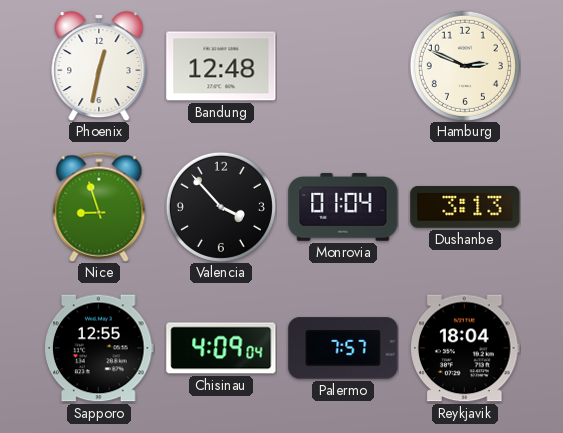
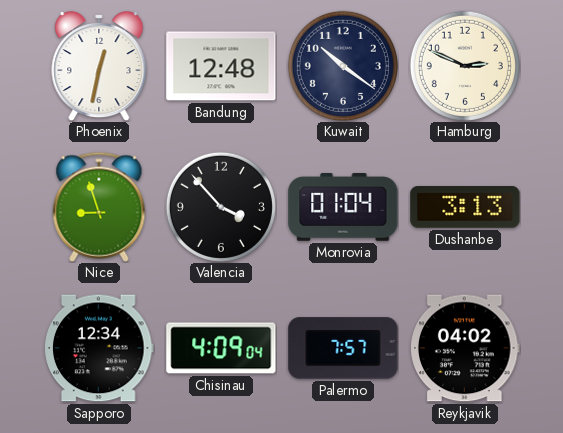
Kuwait: none -> 10:21
Sapporo: 12:55 -> 12:34
Reykjavik: 18:04 -> 04:02
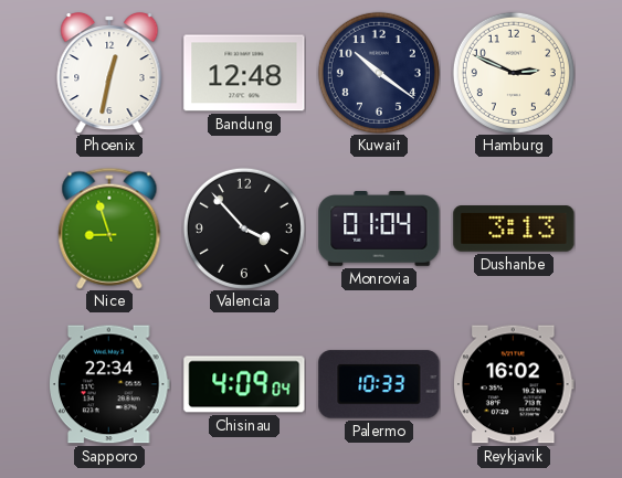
Sapporo: 12:34 -> 22:34
Palermo: 7:57 -> 10:33
Reykjavik: 04:02 -> 16:02
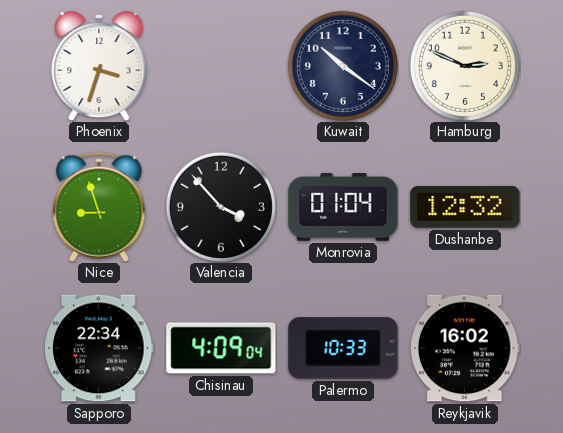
Phoenix: 12:32 -> 3:33
Bandung: 12:48 -> none
Dushanbe: 3:13 -> 12:32
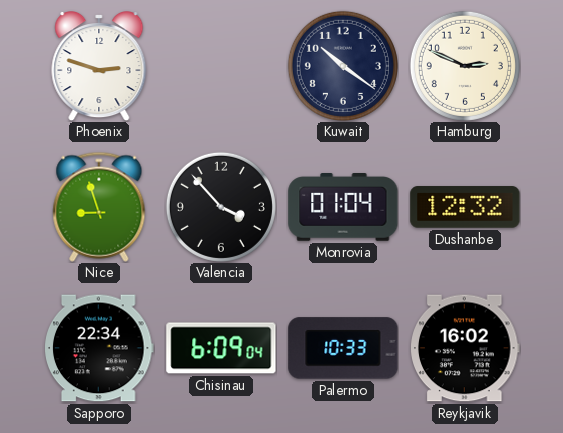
Phoenix: 3:33 -> 2:48
Chisinau: 4:09 -> 6:09
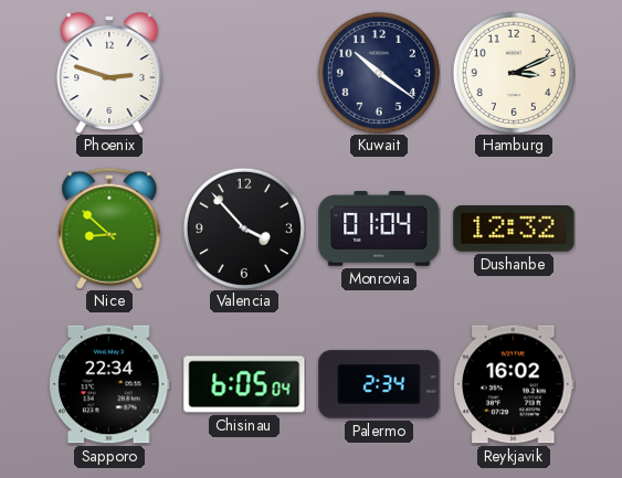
Hamburg: 2:49 -> 3:11
Nice: 8:57 -> 8:52
Chisinau: 6:09 -> 6:05
Palermo: 10:33 -> 2:34
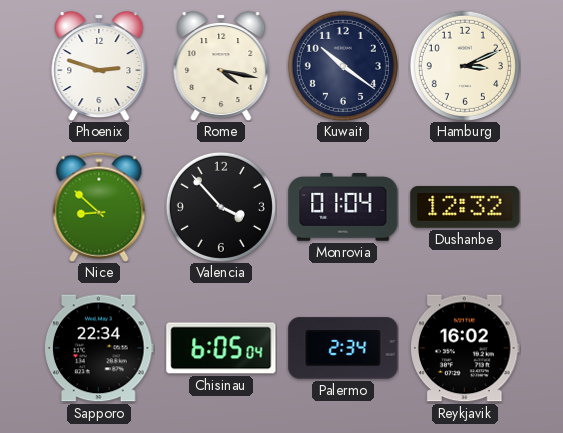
Rome: none -> 4:17
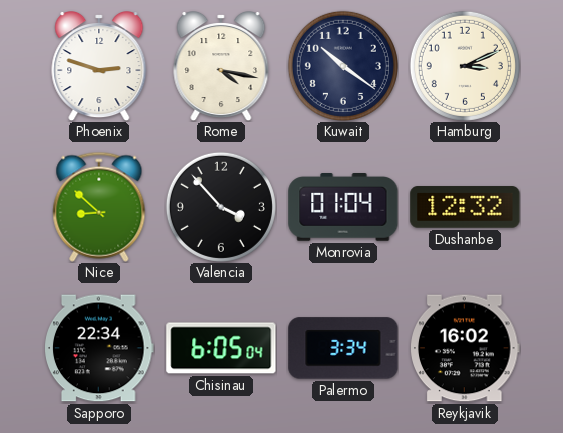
Palermo: 2:34 -> 3:34
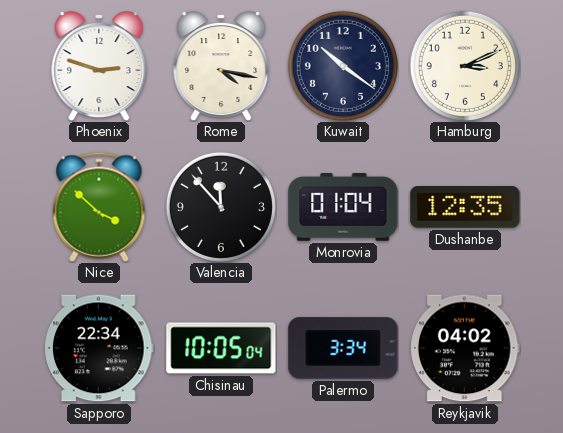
Nice: 8:52 -> 3:52
Valencia: 3:53 -> 11:53
Dushanbe: 12:32 -> 12:35
Chisinau: 6:05 -> 10:05
Reykjavik: 16:02 -> 04:02
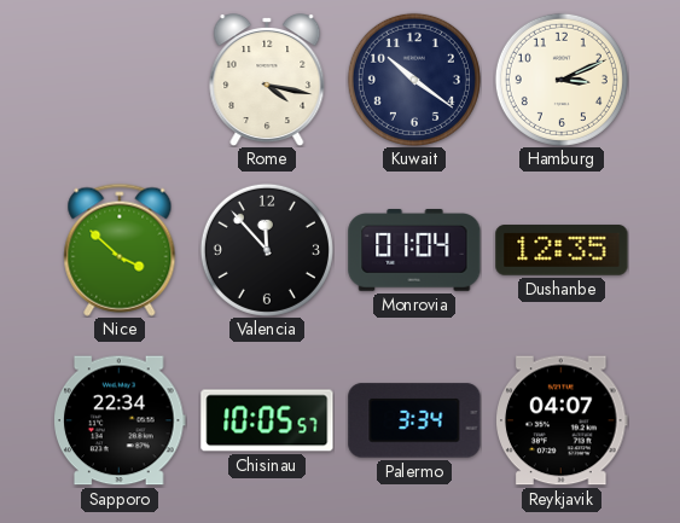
Phoenix: 2:48 -> none
Chisinau: 10:05:04 -> 10:05:57
Reykjavik: 04:02 -> 04:07
